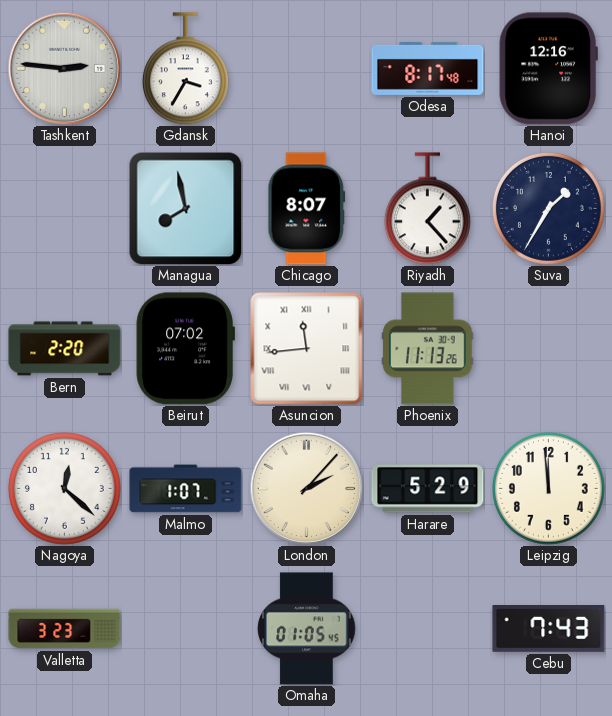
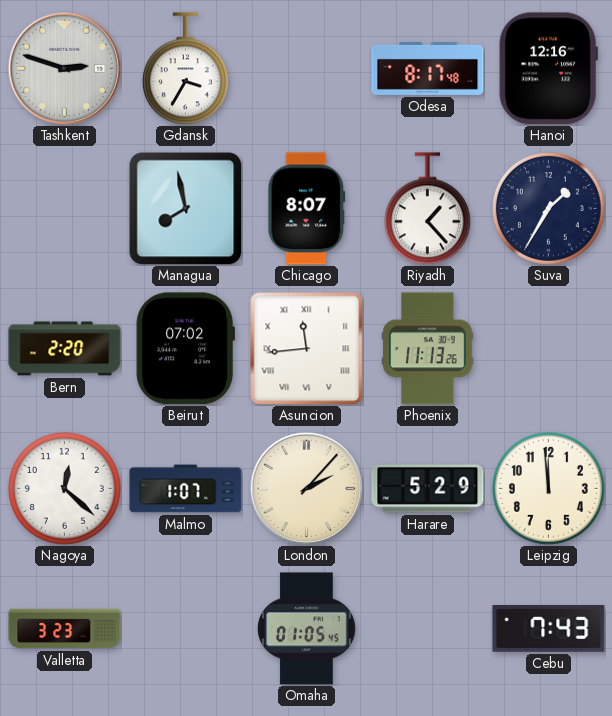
Tashkent: 2:46 -> 2:48
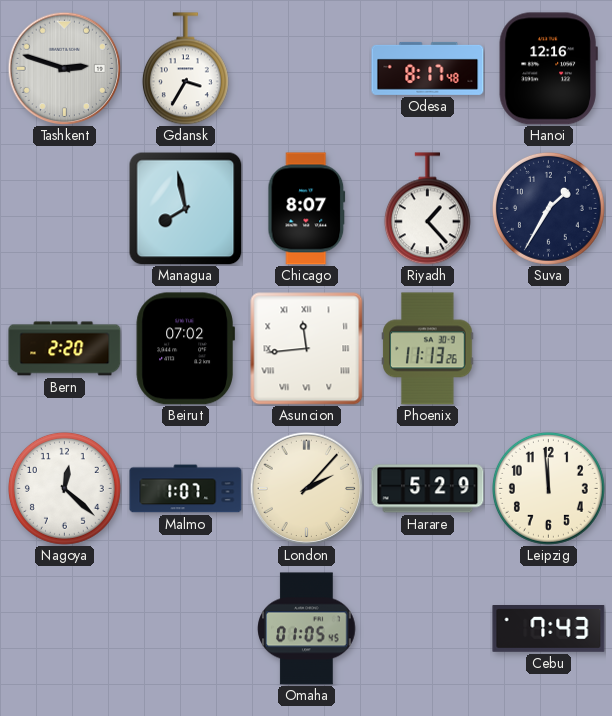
Valletta: 3:23 -> none
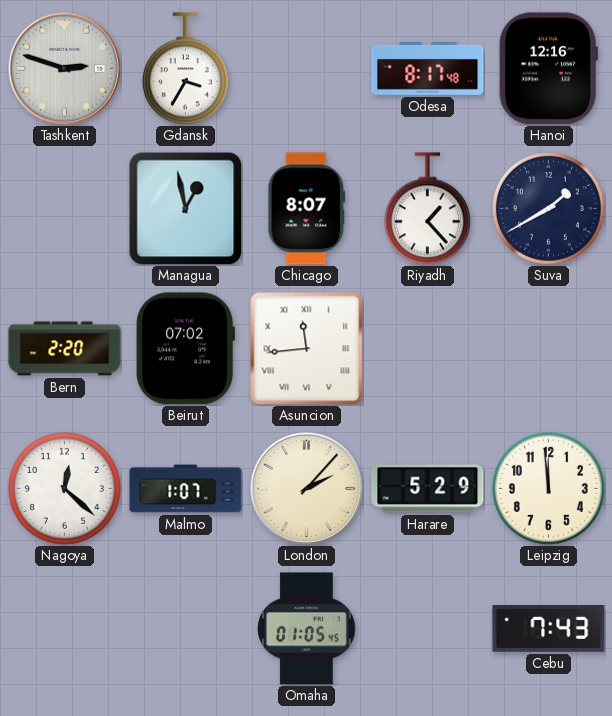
Managua: 7:58 -> 12:58
Suva: 1:35 -> 1:40
Phoenix: 11:13 -> none
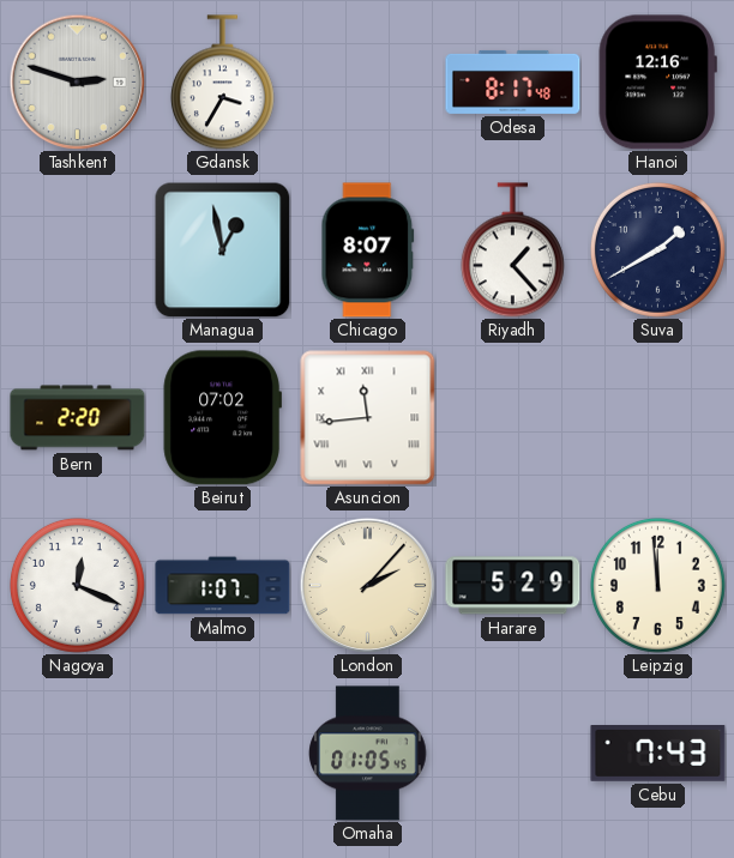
Nagoya: 12:22 -> 12:19
